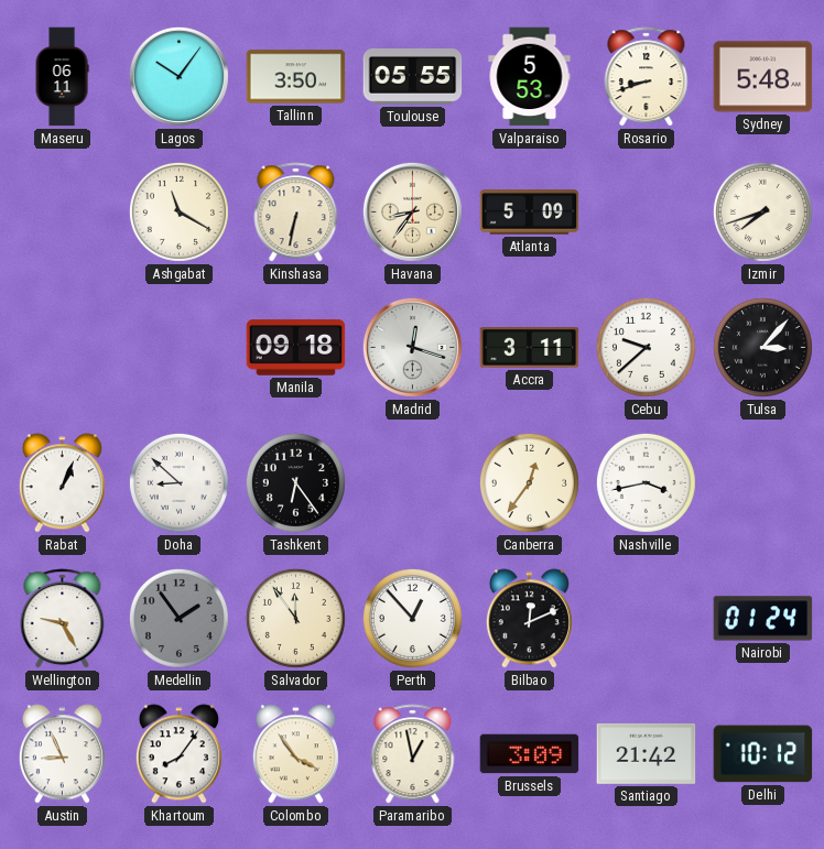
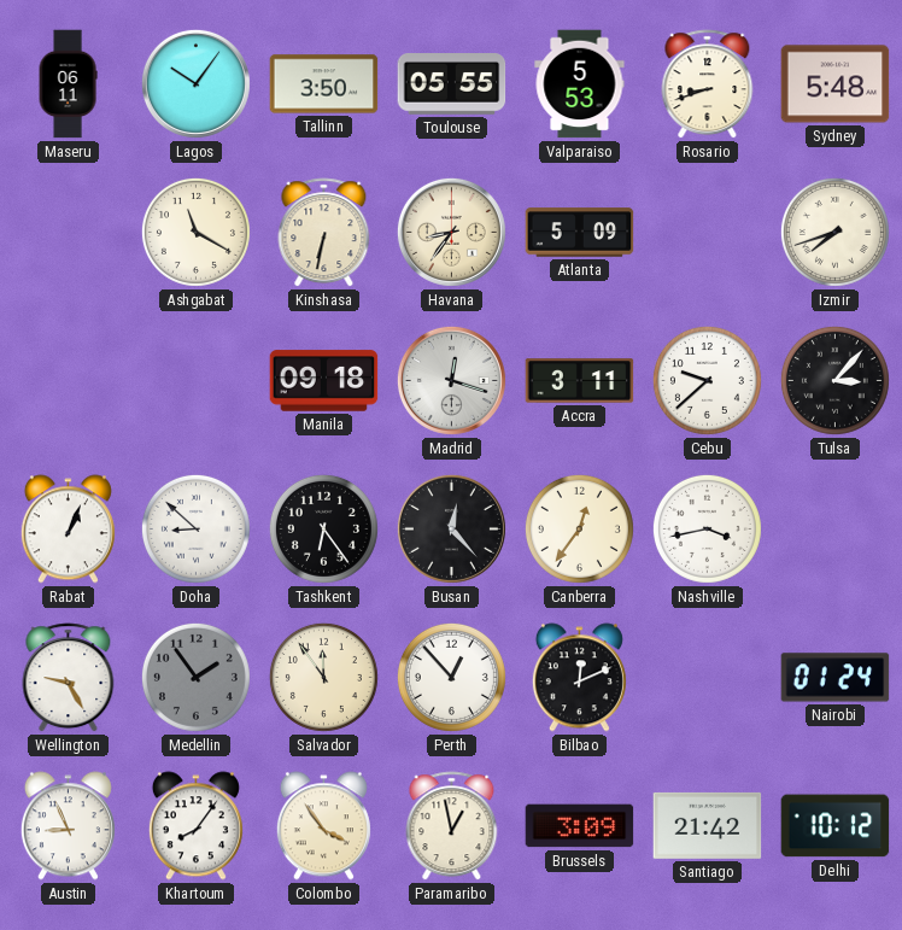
Busan: none -> 12:23
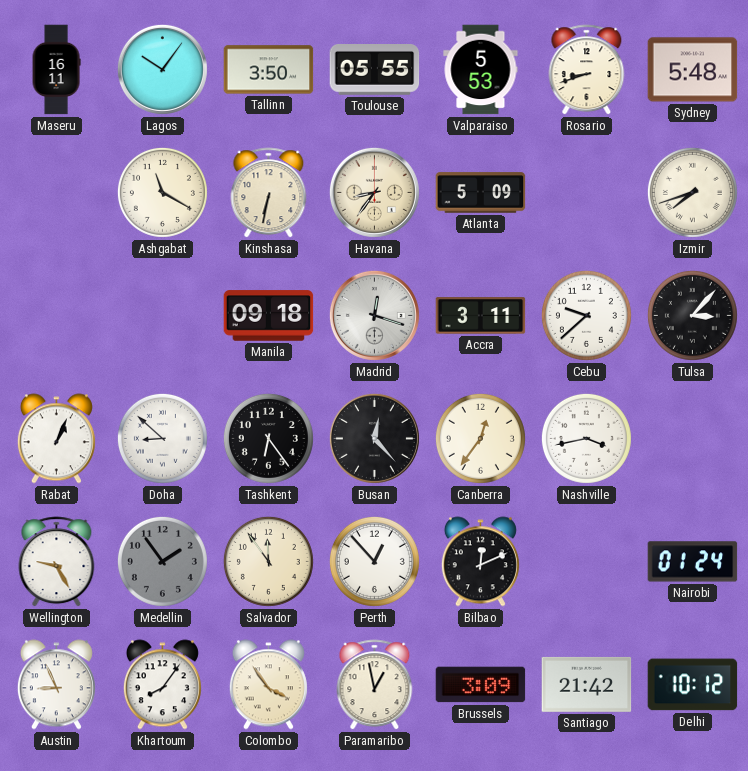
Maseru: 06:11 -> 16:11
